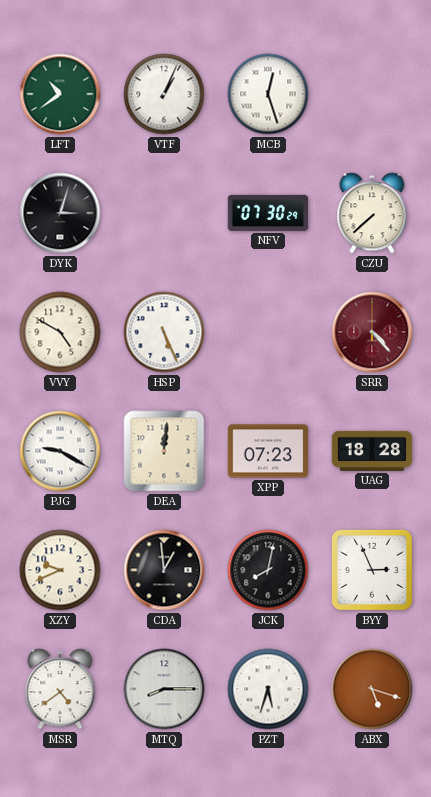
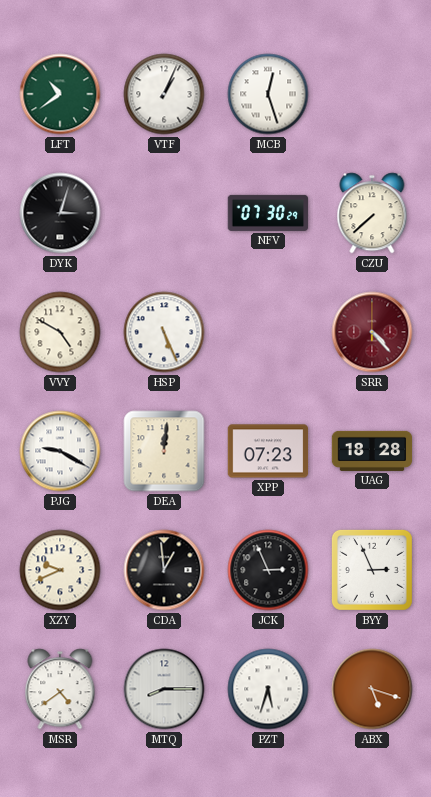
JCK: 8:02 -> 2:56
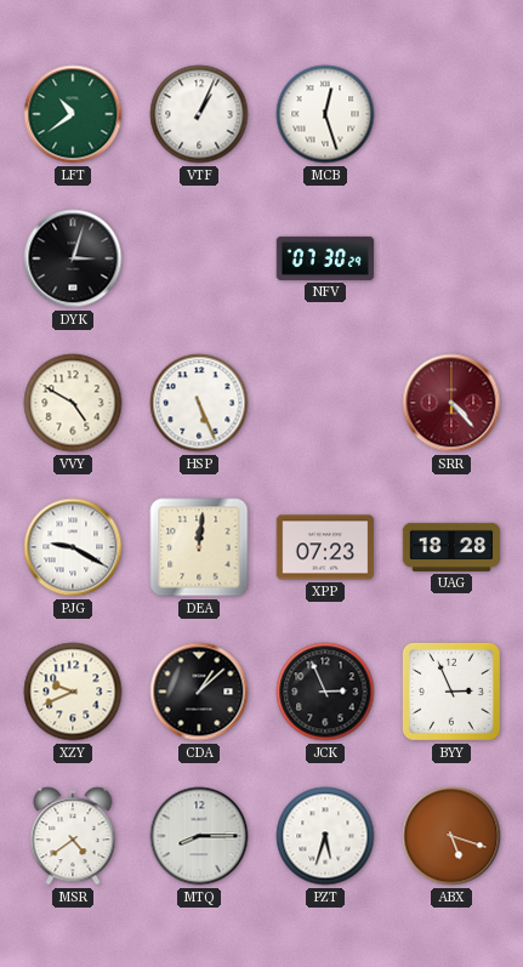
CZU: 7:38 -> none
CDA: 12:59 -> 1:08
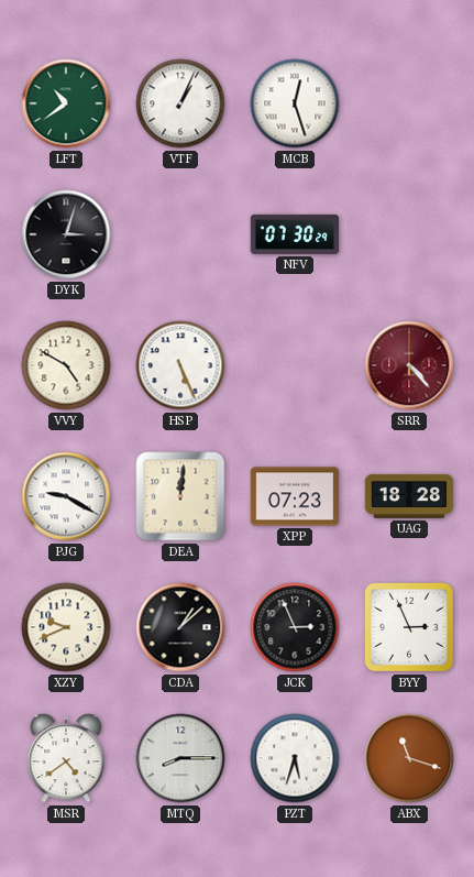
ABX: 5:18 -> 11:18
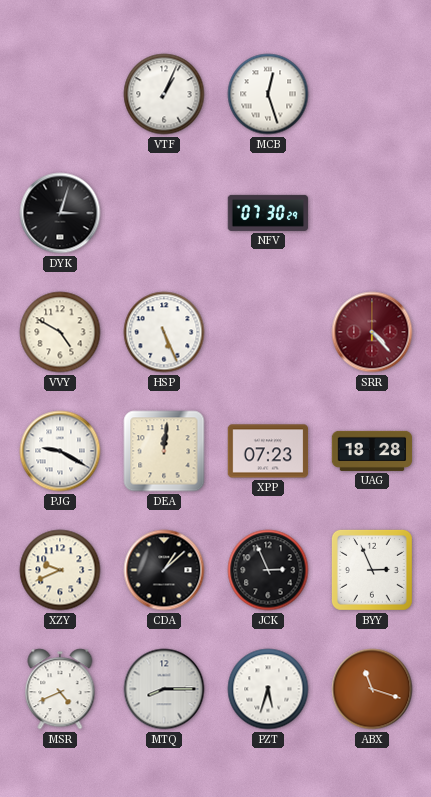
LFT: 10:39 -> none
MSR: 4:39 -> 4:41
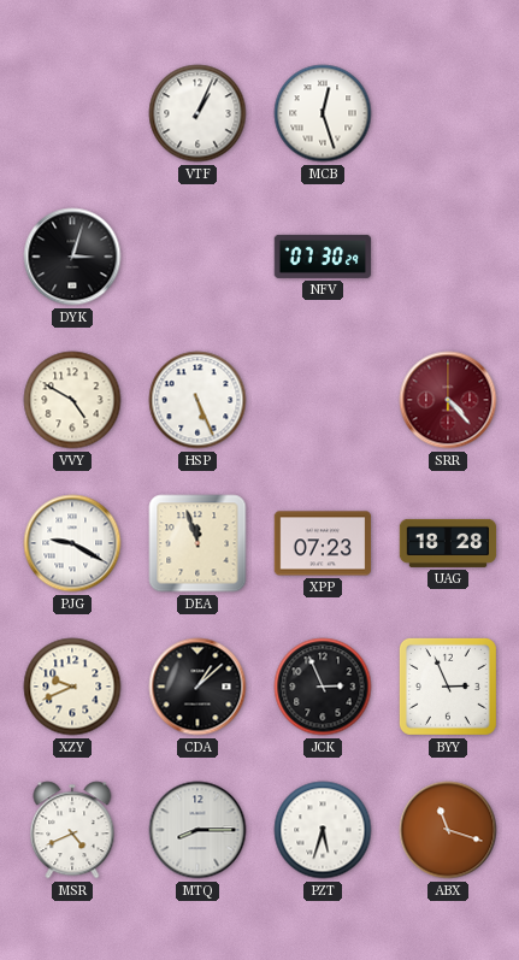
DEA: 12:01 -> 11:57
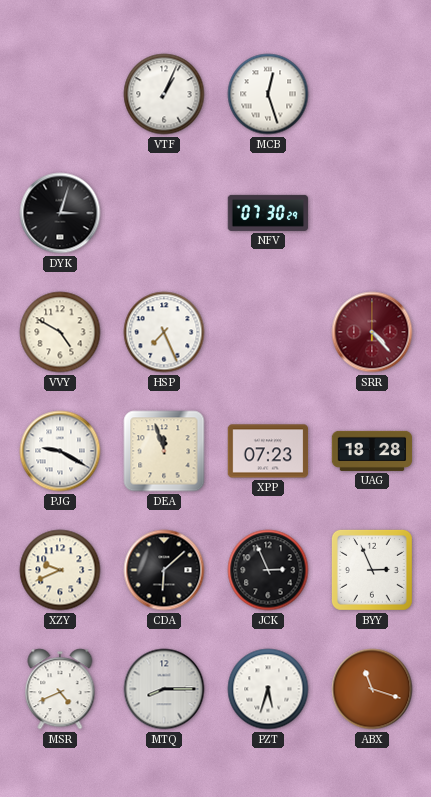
HSP: 5:26 -> 7:26
CDA: 1:08 -> 6:08
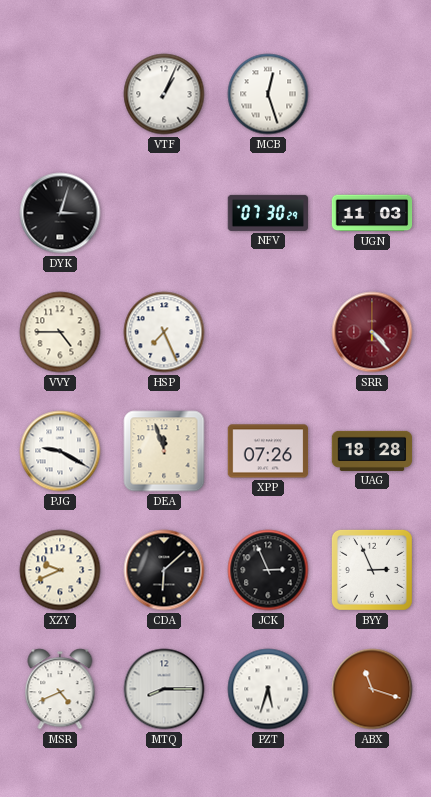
UGN: none -> 11:03
VVY: 4:50 -> 4:45
XPP: 07:23 -> 07:26
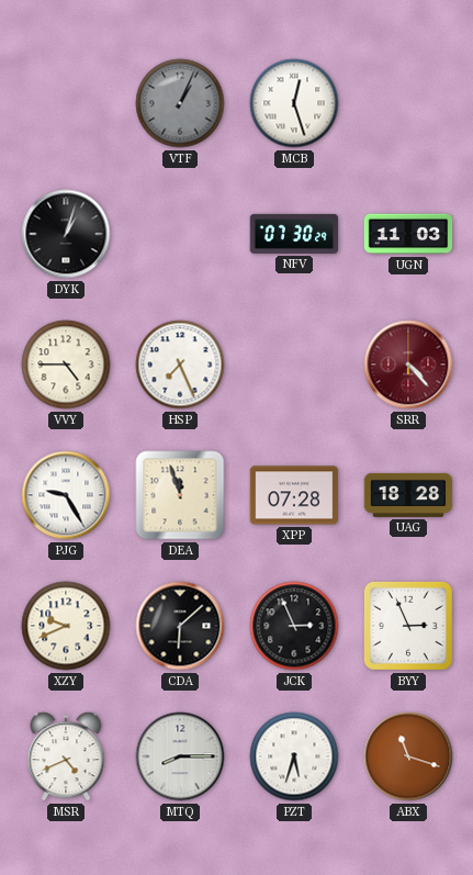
VTF dial: white -> grey
DYK: 3:03 -> 1:03
PJG: 9:20 -> 9:25
XPP: 07:26 -> 07:28
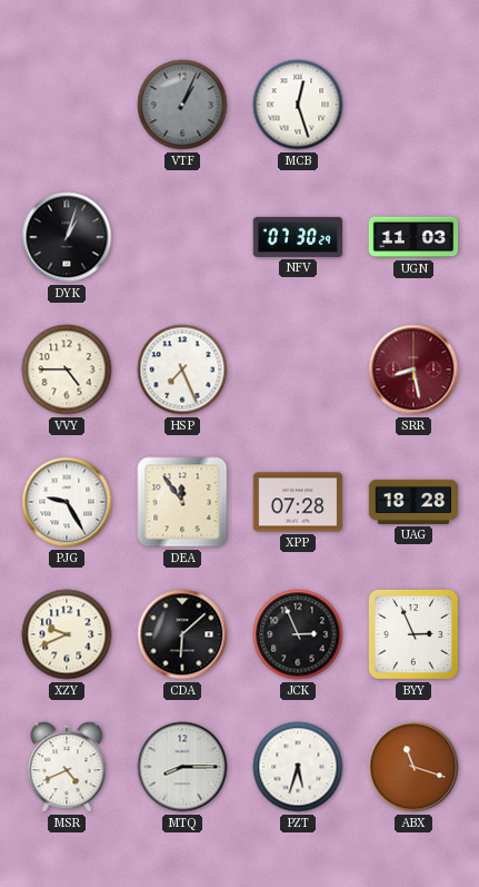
SRR: 4:23 -> 8:28
DEA: 11:57 -> 11:54
